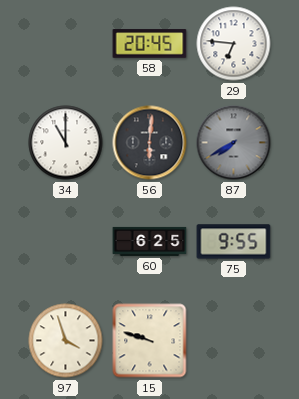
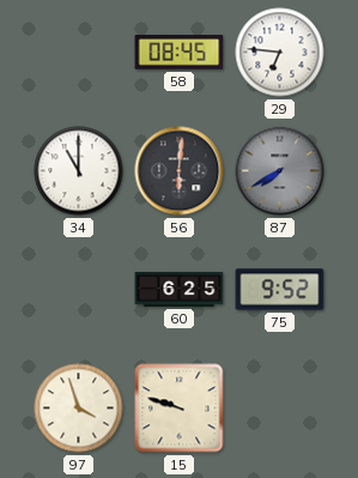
58: 20:45 -> 08:45
75: 9:55 -> 9:52
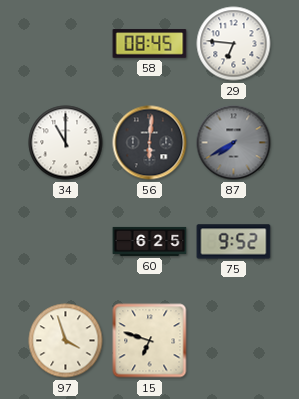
15: 9:48 -> 6:48
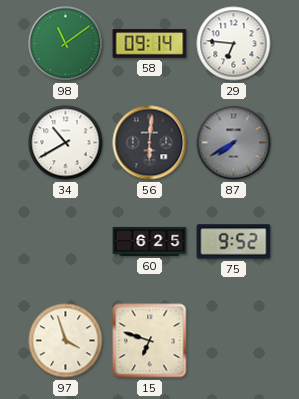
98: none -> 11:09
58: 08:45 -> 09:14
34: 11:00 -> 10:40
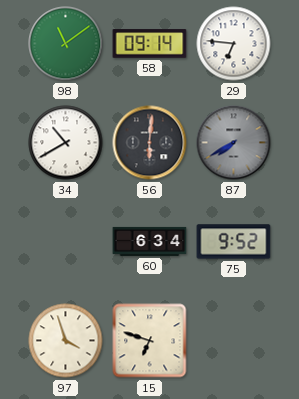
60: 6:25 -> 6:34
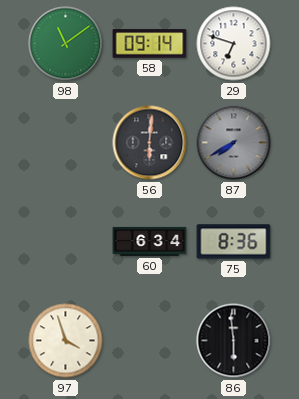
29: 6:46 -> 6:48
34: 10:40 -> none
75: 9:52 -> 8:36
15: 6:48 -> none
86: none -> 5:59
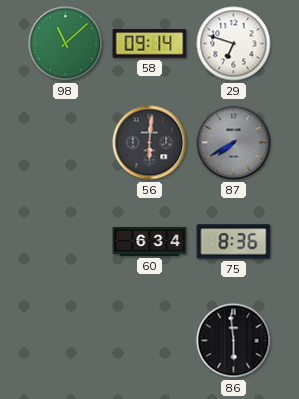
98: 11:09 -> 11:08
97: 3:57 -> none
